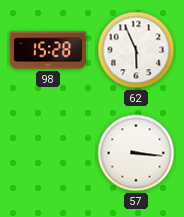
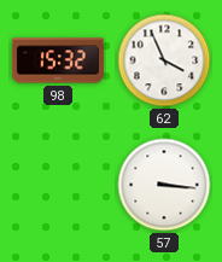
98: 15:28 -> 15:32
62: 5:56 -> 3:56
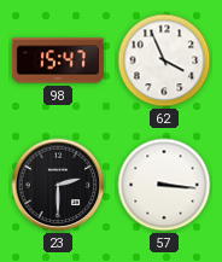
98: 15:32 -> 15:47
23: none -> 2:30
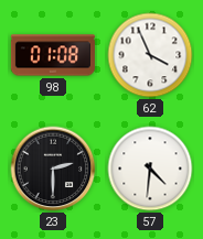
98: 15:47 -> 01:08
57: 3:16 -> 4:31
